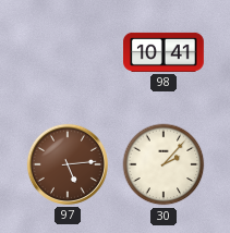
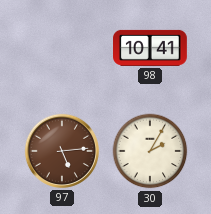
30: 2:07 -> 2:05
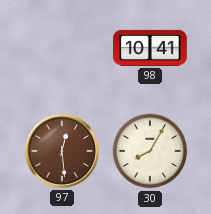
97: 5:14 -> 12:29
30: 2:05 -> 8:05
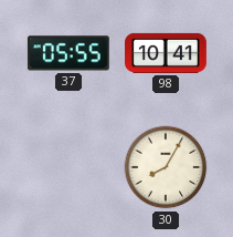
37: none -> 05:55
97: 12:29 -> none
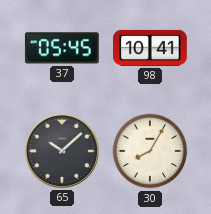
37: 05:55 -> 05:45
65: none -> 10:08
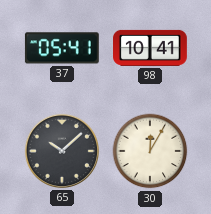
37: 05:45 -> 05:41
30: 8:05 -> 12:05
